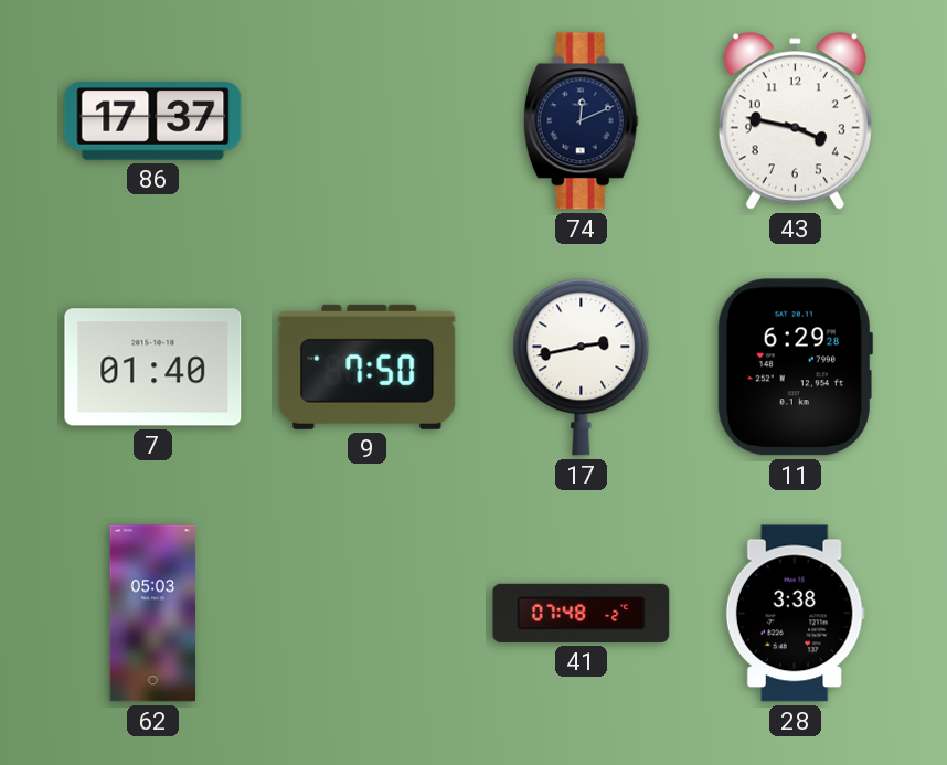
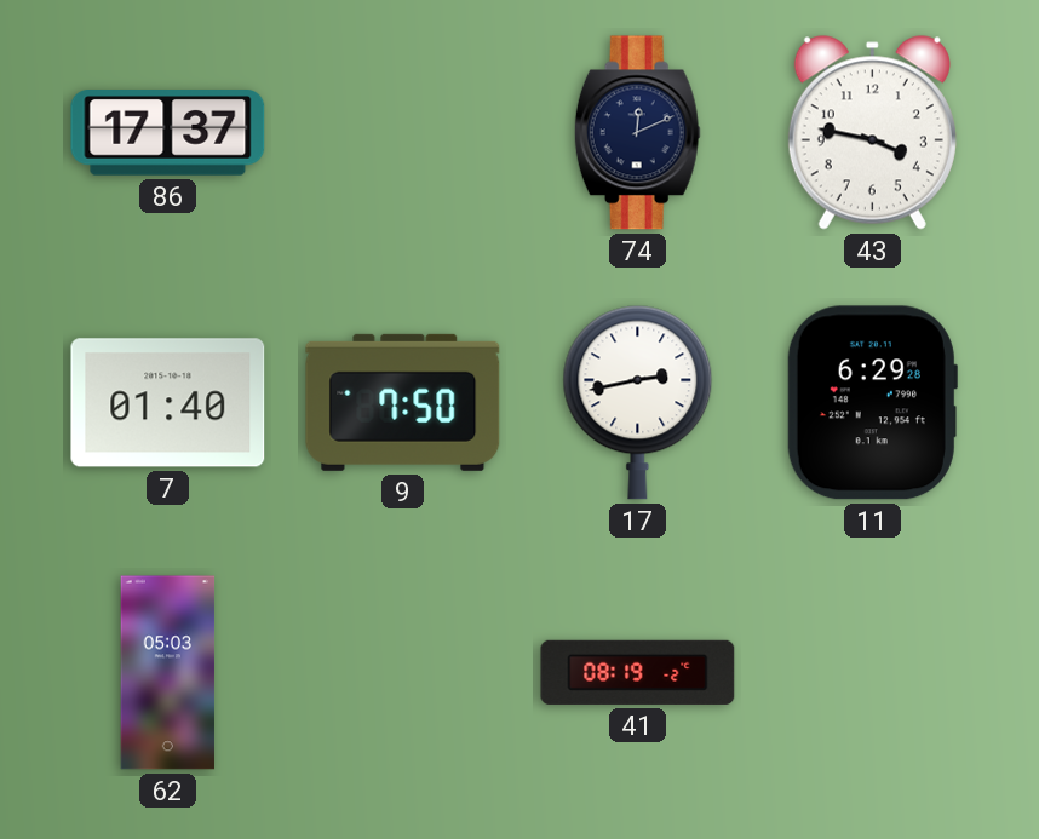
41: 07:48 -> 08:19
28: 3:38 -> none
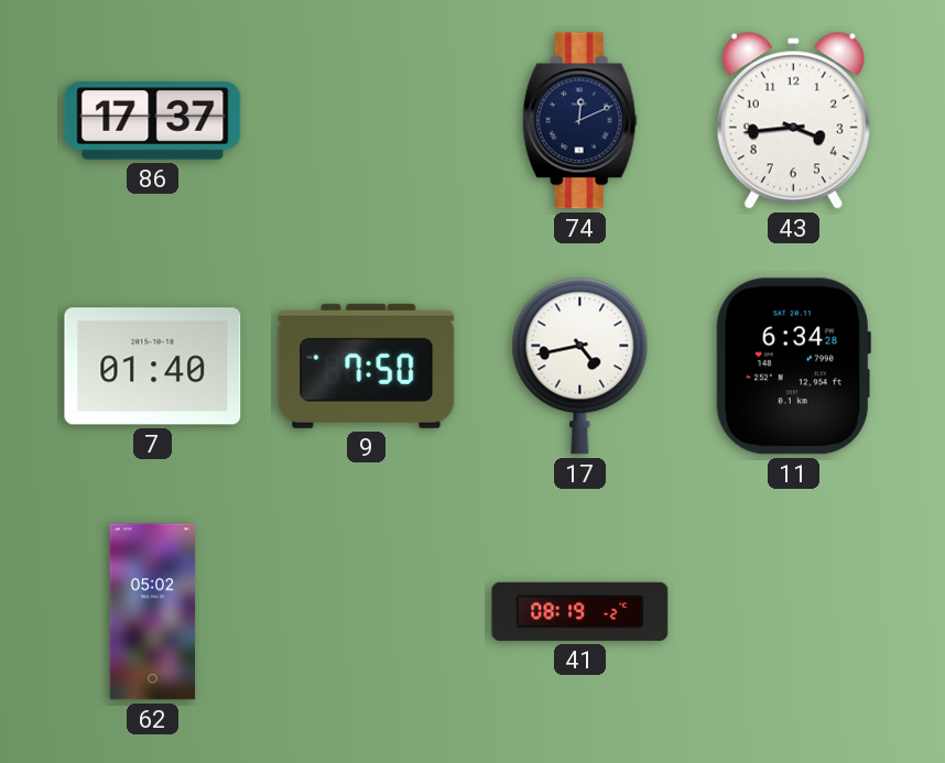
43: 3:47 -> 3:44
17: 2:43 -> 4:43
11: 6:29 -> 6:34
62: 05:03 -> 05:02
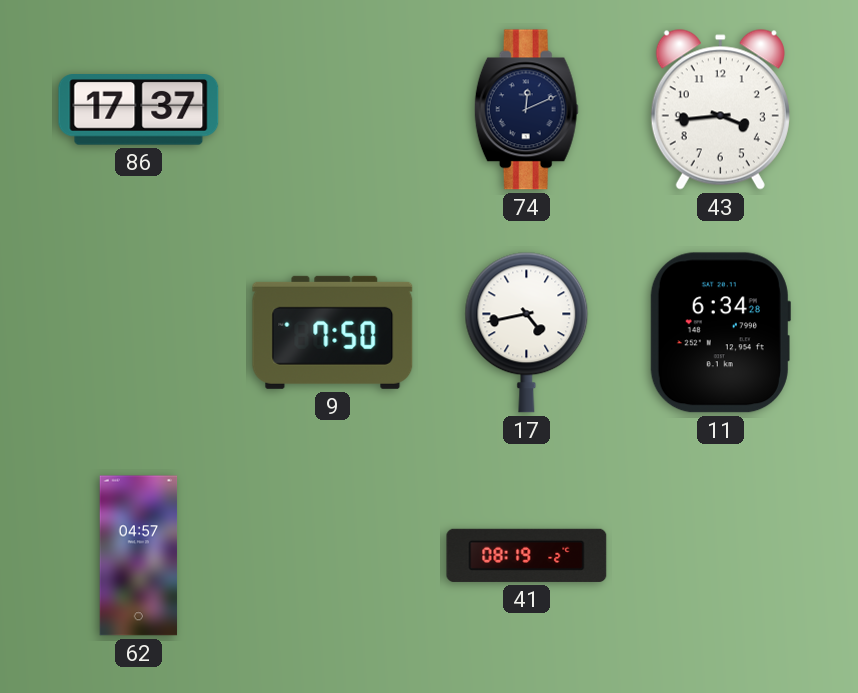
7: 01:40 -> none
62: 05:02 -> 04:57
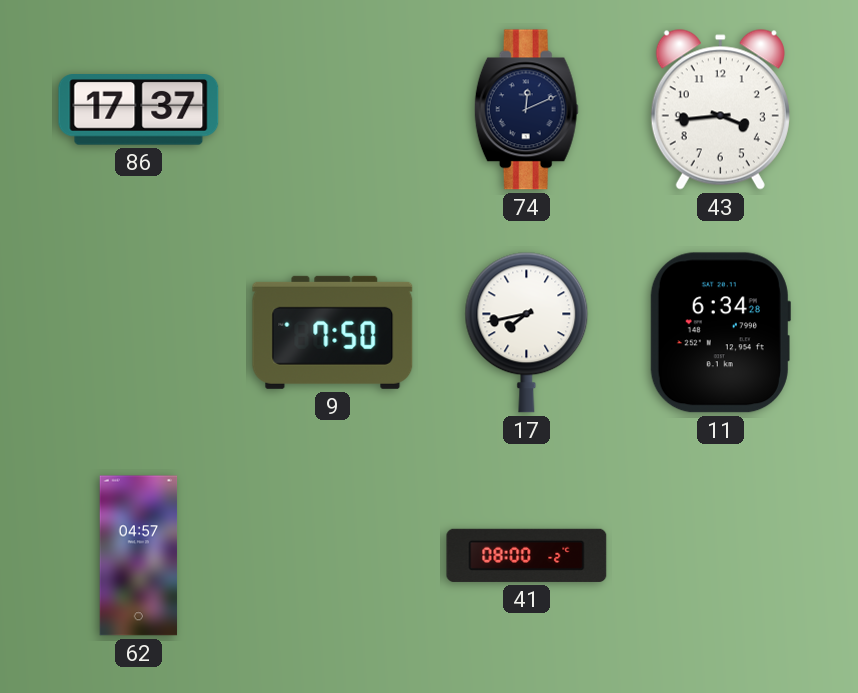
17: 4:43 -> 7:43
41: 08:19 -> 08:00
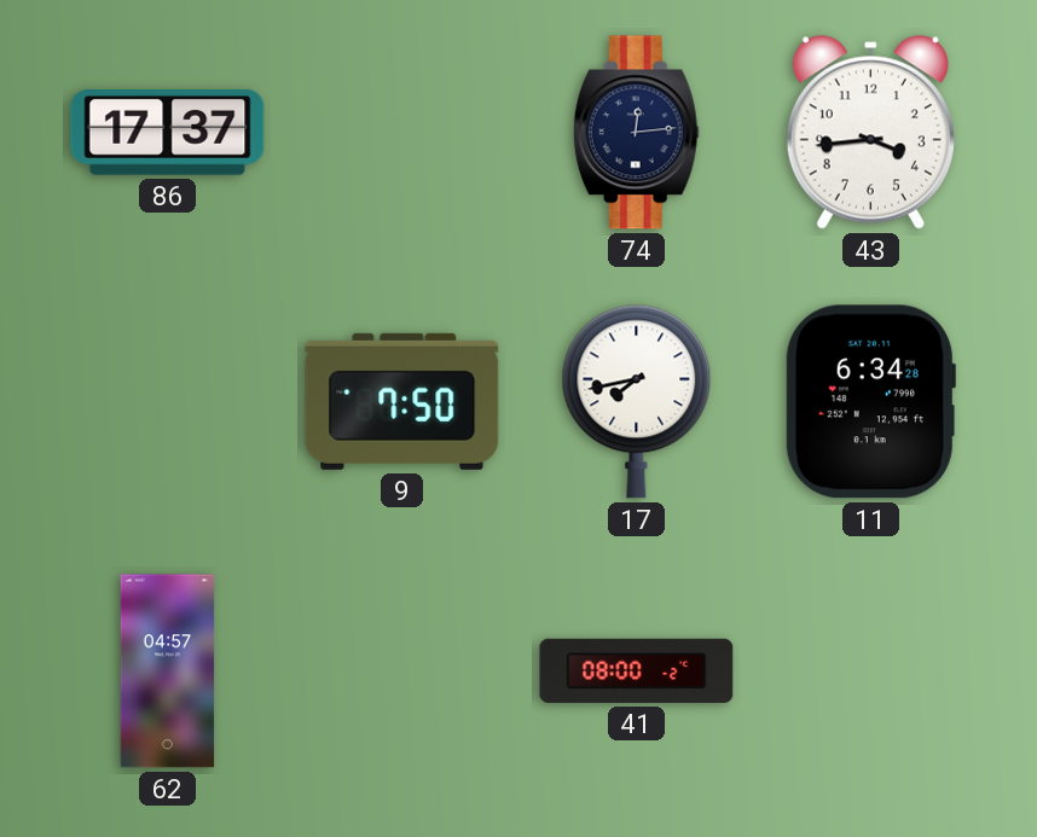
74: 12:11 -> 12:14
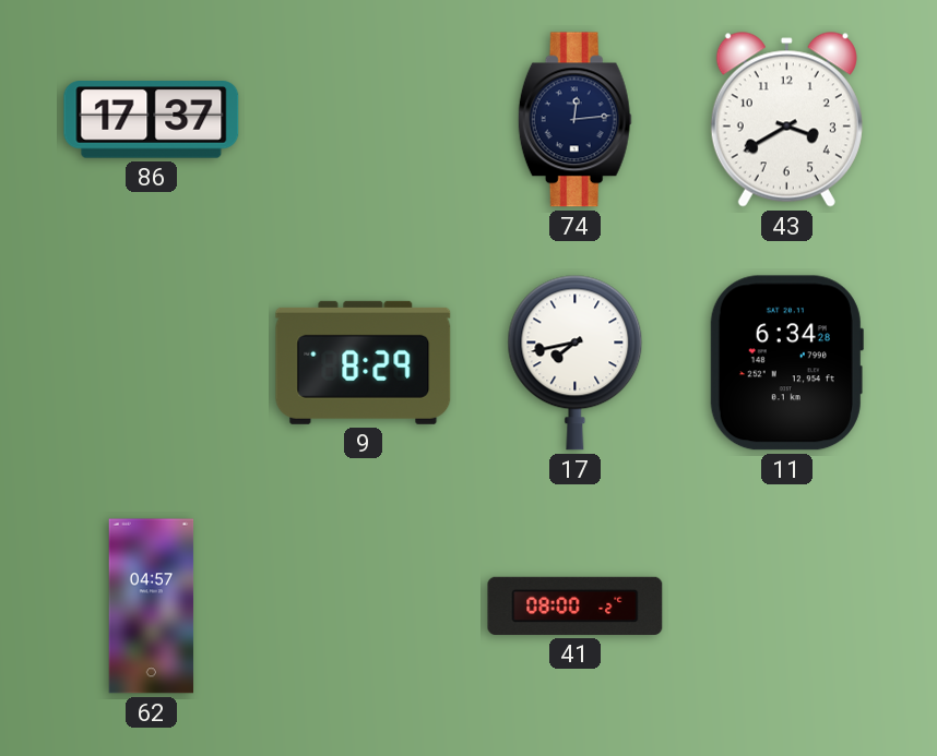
43: 3:44 -> 3:40
9: 7:50 -> 8:29
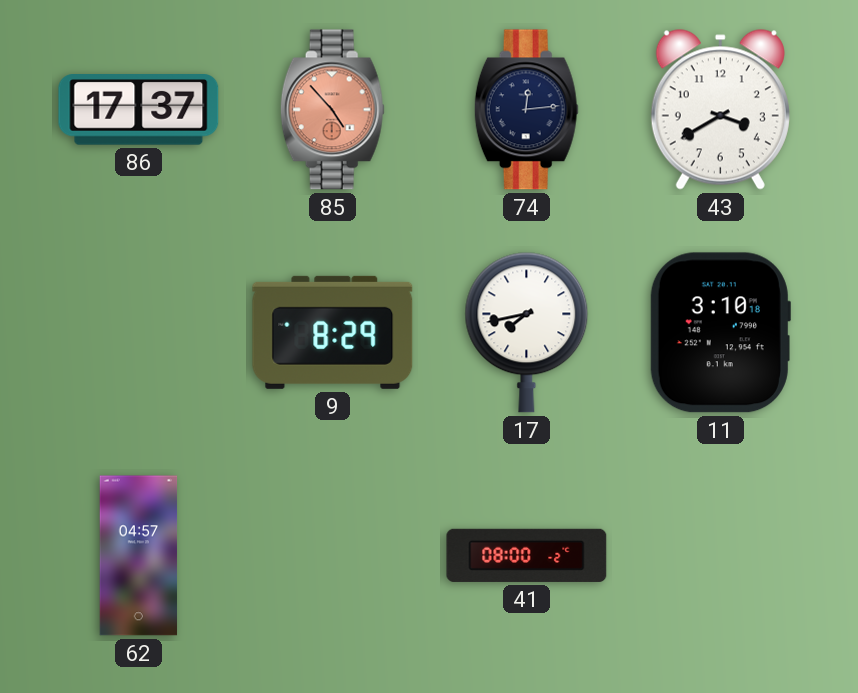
85: none -> 4:53
11: 6:34 -> 3:10
